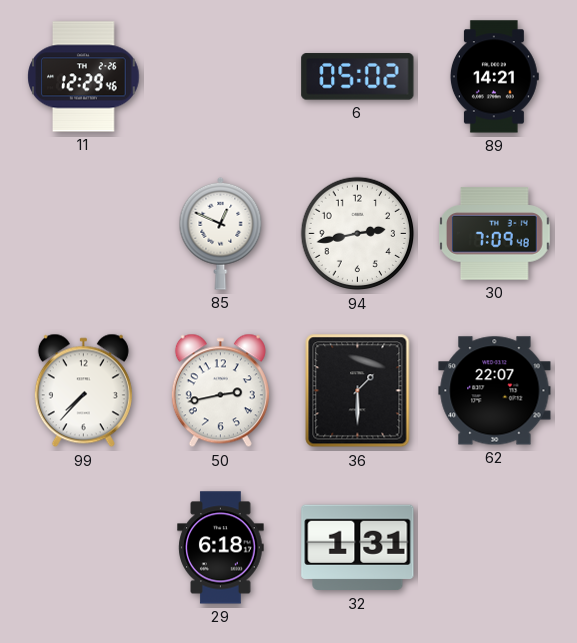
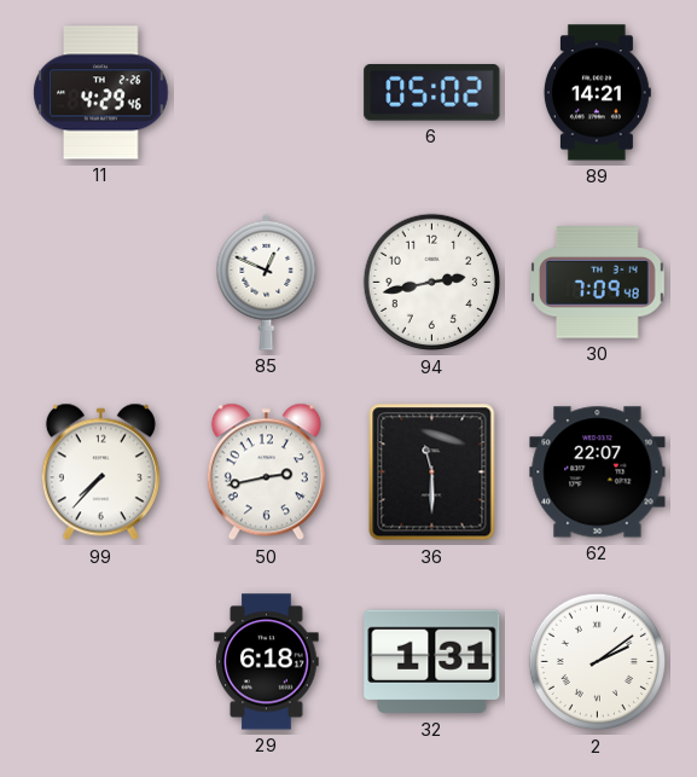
11: 12:29 -> 4:29
36: 1:30 -> 11:30
2: none -> 2:09
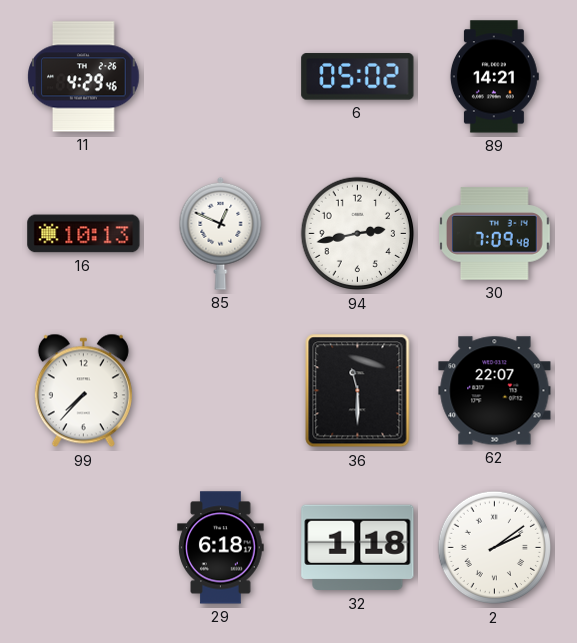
16: none -> 10:13
50: 2:43 -> none
32: 1:31 -> 1:18
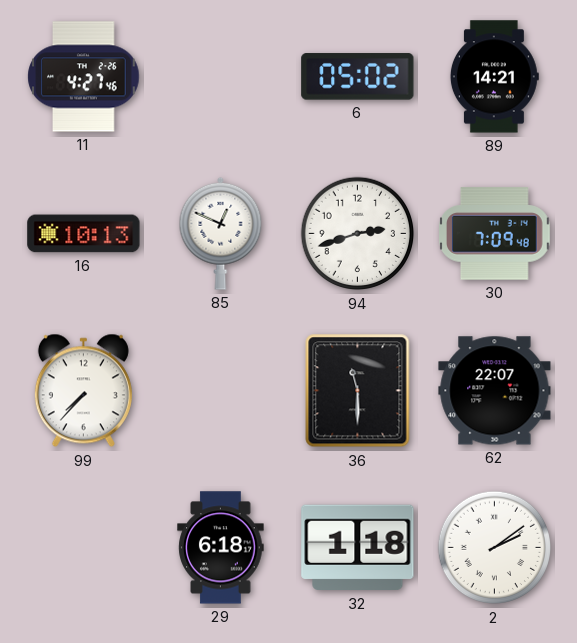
11: 4:29 -> 4:27
94: 2:43 -> 2:42
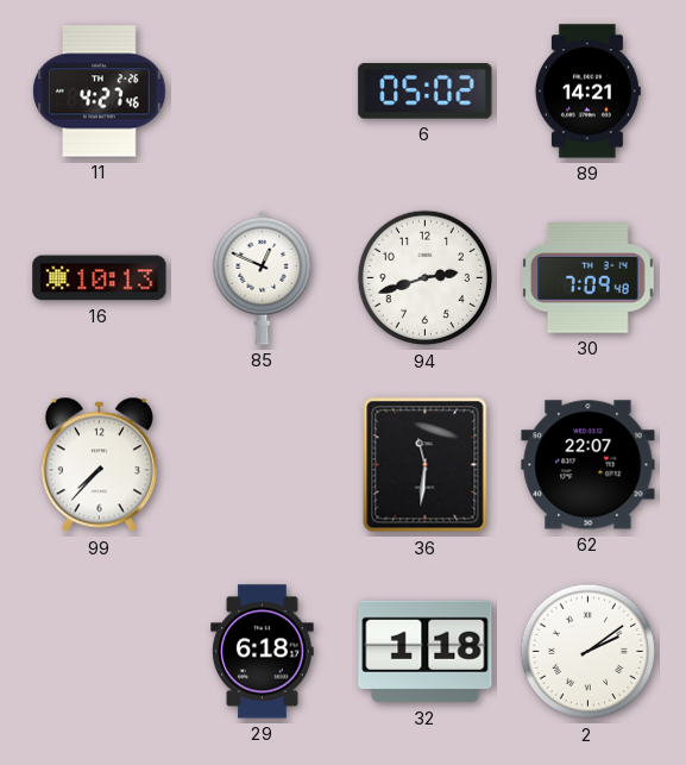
36: 11:30 -> 11:31
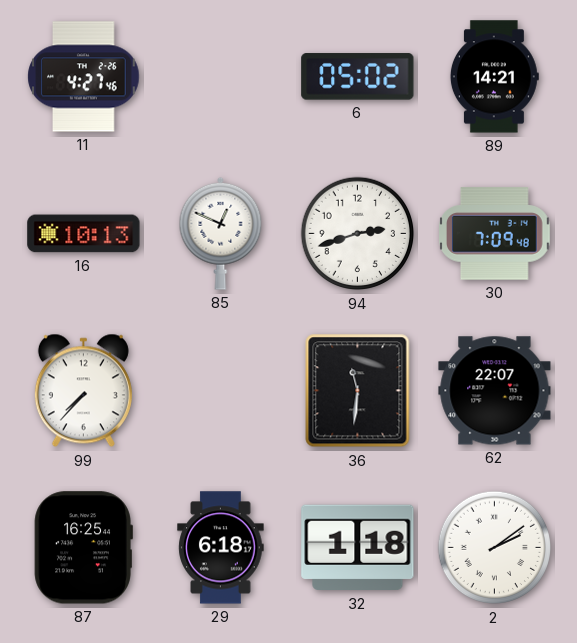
87: none -> 16:25
